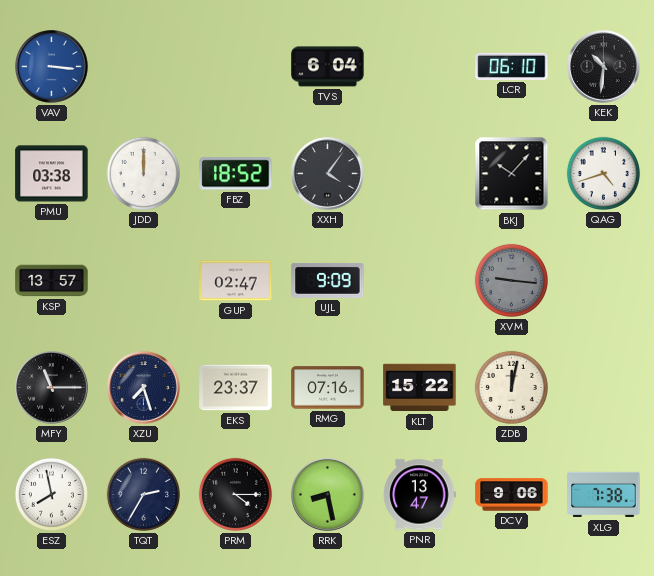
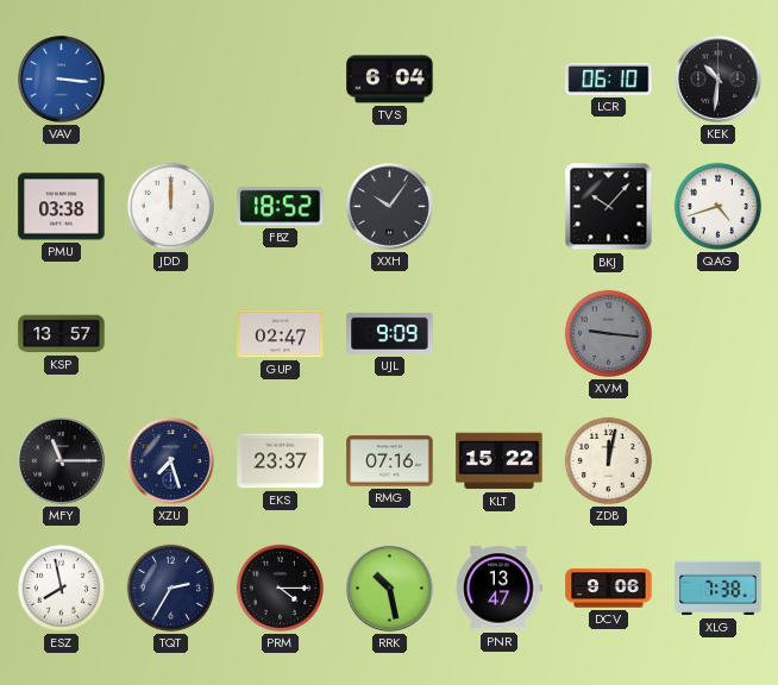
XXH: 4:06 -> 10:06
RRK: 8:28 -> 10:28
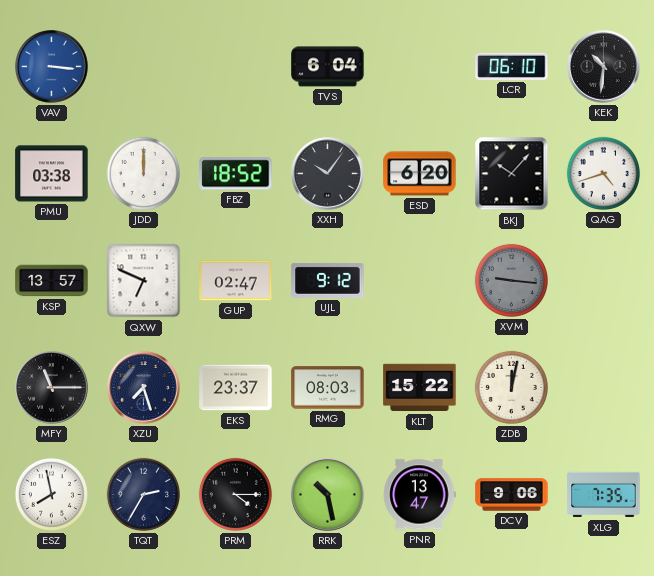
ESD: none -> 6:20
QXW: none -> 6:49
UJL: 9:09 -> 9:12
RMG: 07:16 -> 08:03
XLG: 7:38 -> 7:35
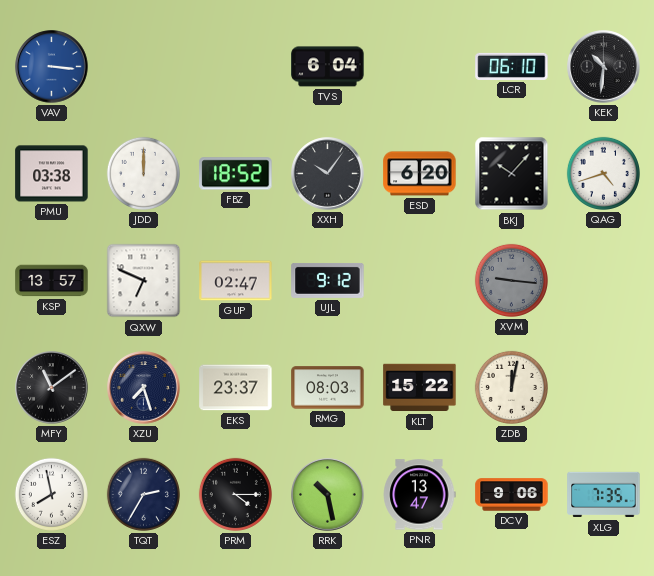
MFY: 11:15 -> 11:09
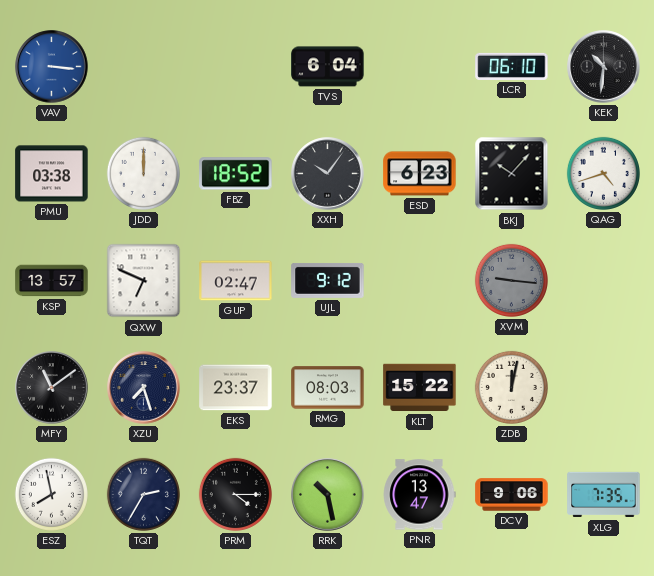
ESD: 6:20 -> 6:23
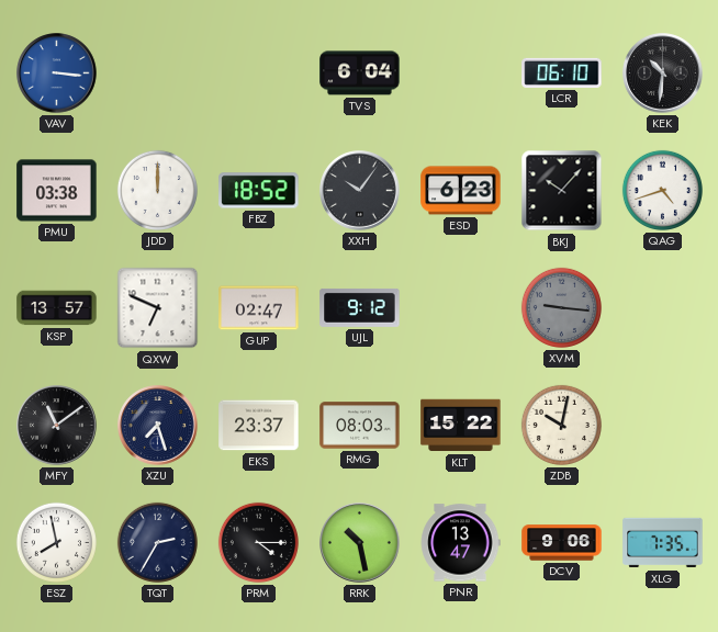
ZDB: 12:02 -> 10:02
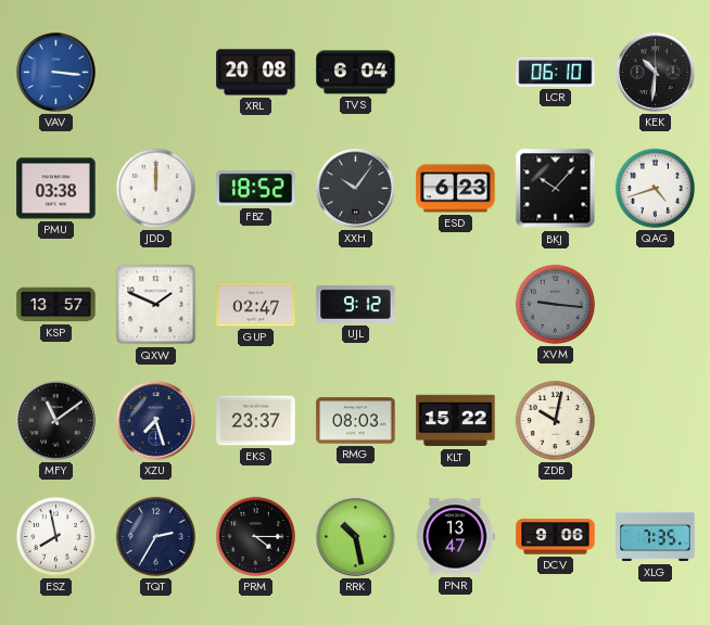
XRL: none -> 20:08
QXW: 6:49 -> 1:49
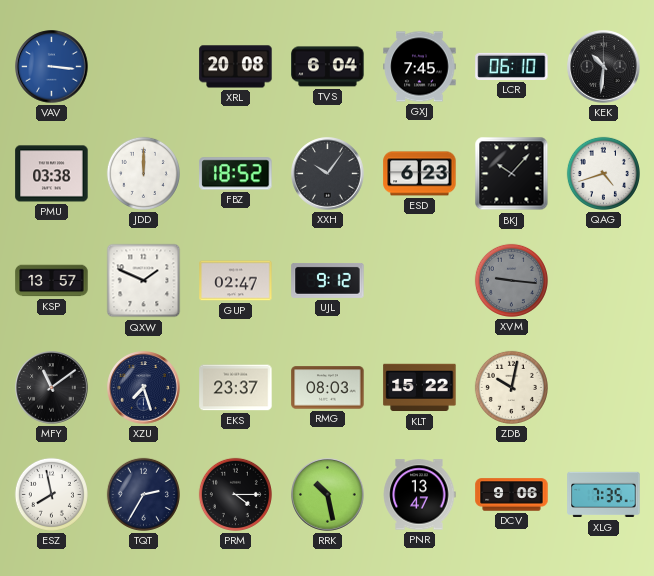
GXJ: none -> 7:45
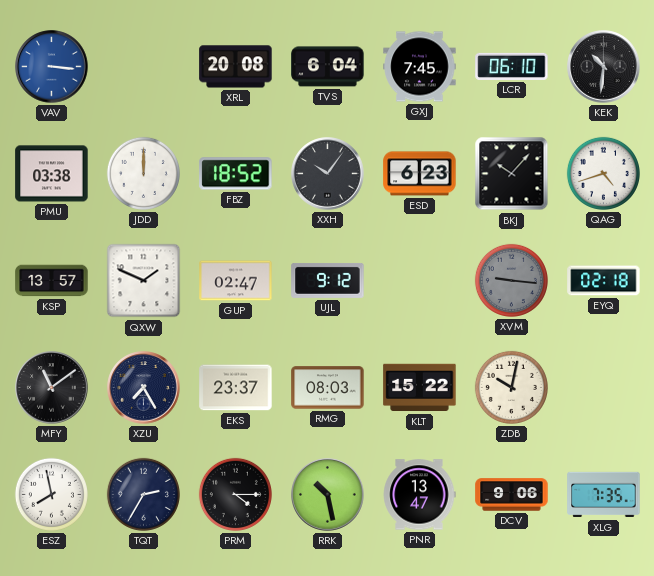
EYQ: none -> 02:18
XZU: 7:27 -> 7:25
